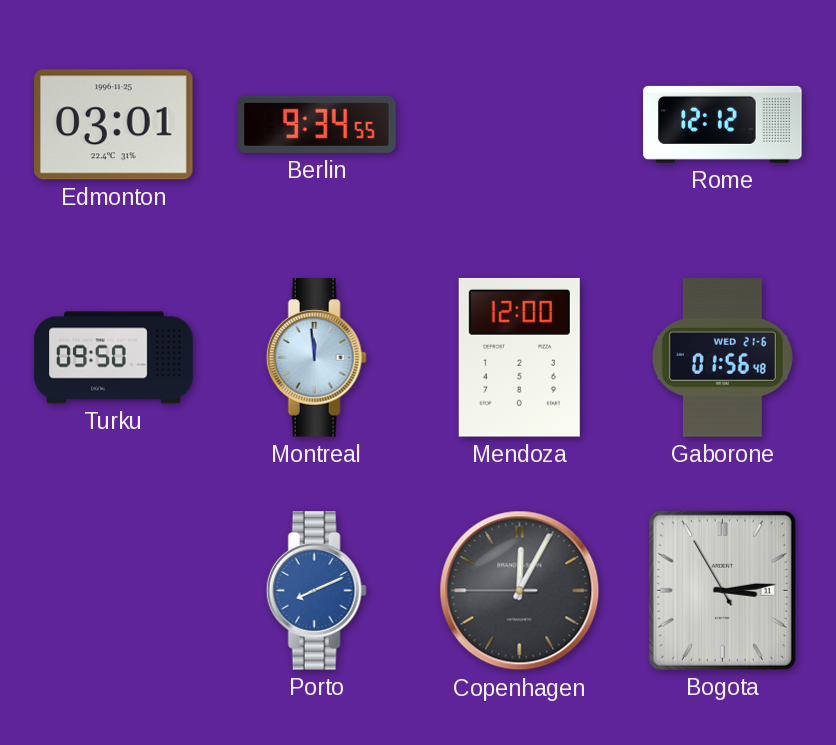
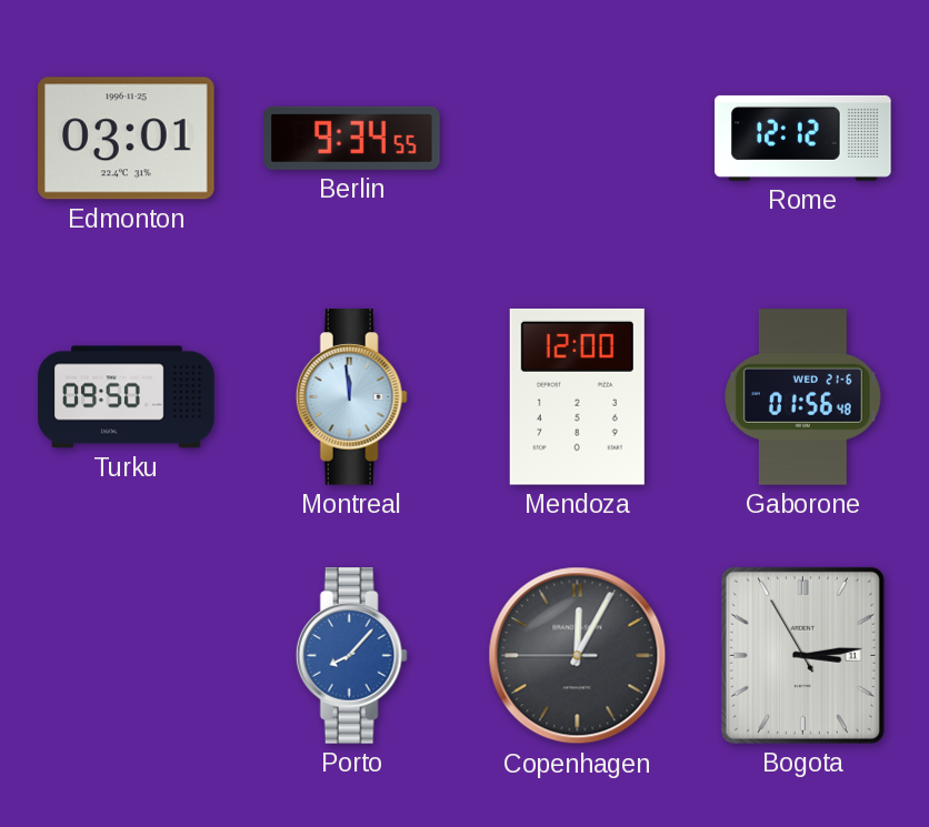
Porto: 8:11 -> 8:07
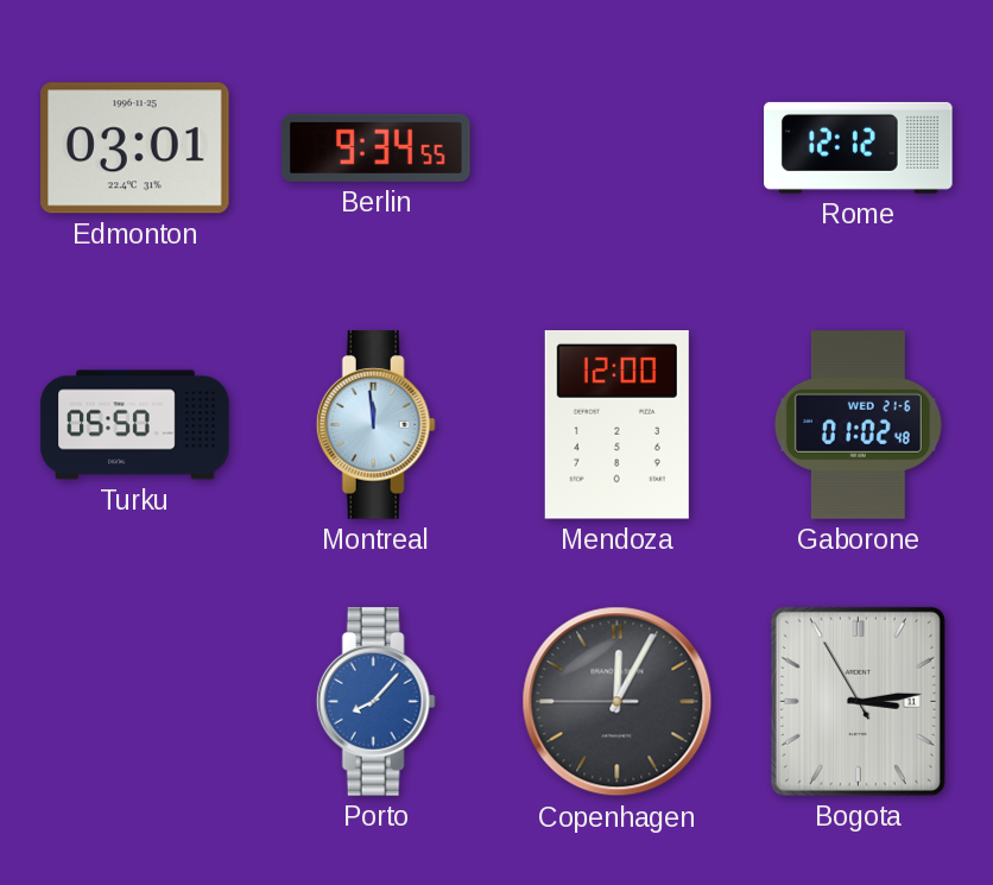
Turku: 09:50 -> 05:50
Gaborone: 01:56 -> 01:02
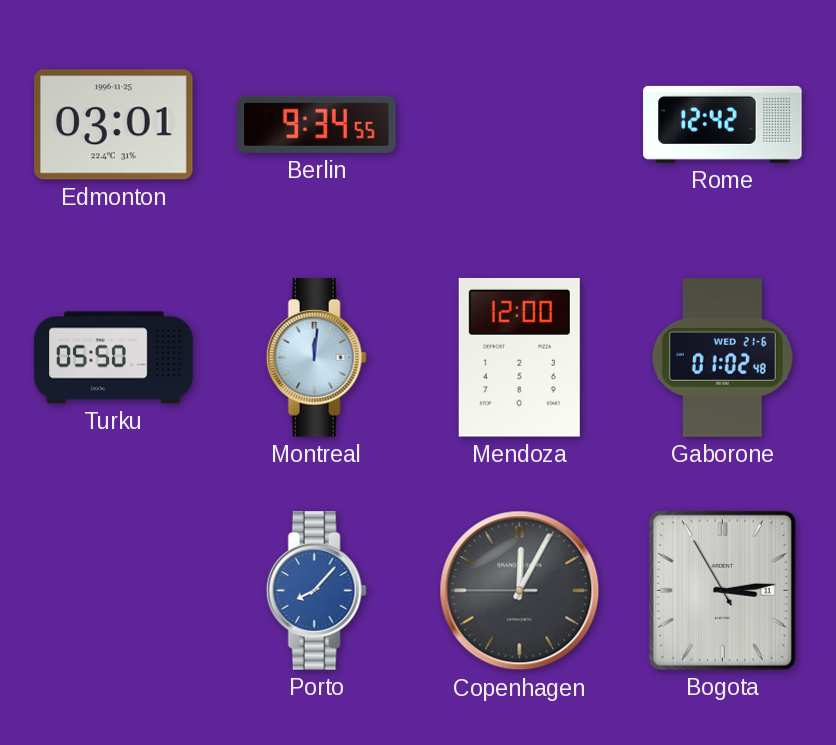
Rome: 12:12 -> 12:42
Montreal: 11:59 -> 12:01
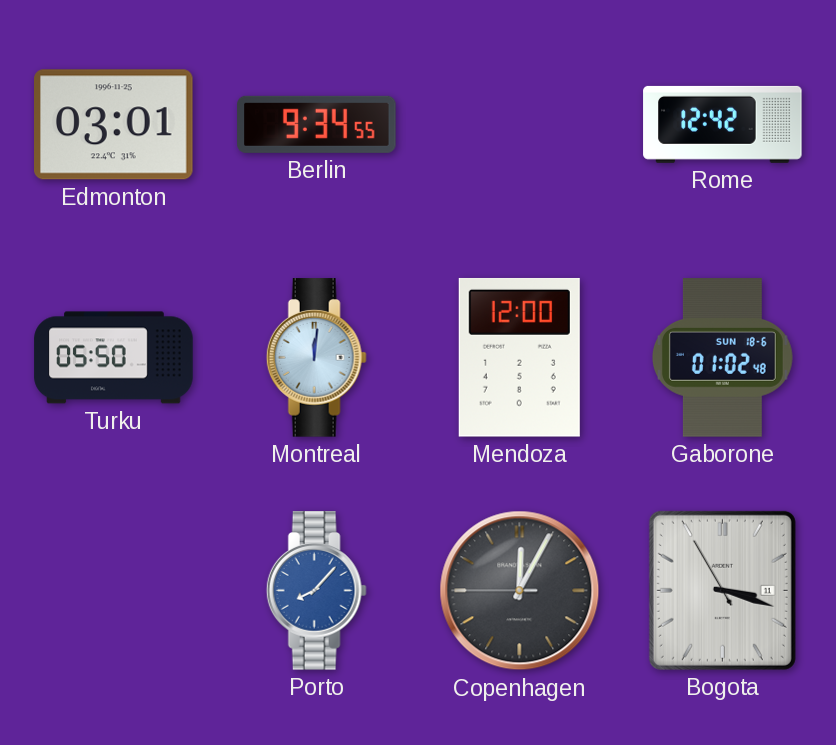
Gaborone date: WED 21-6 -> SUN 18-6
Bogota: 3:13 -> 3:17
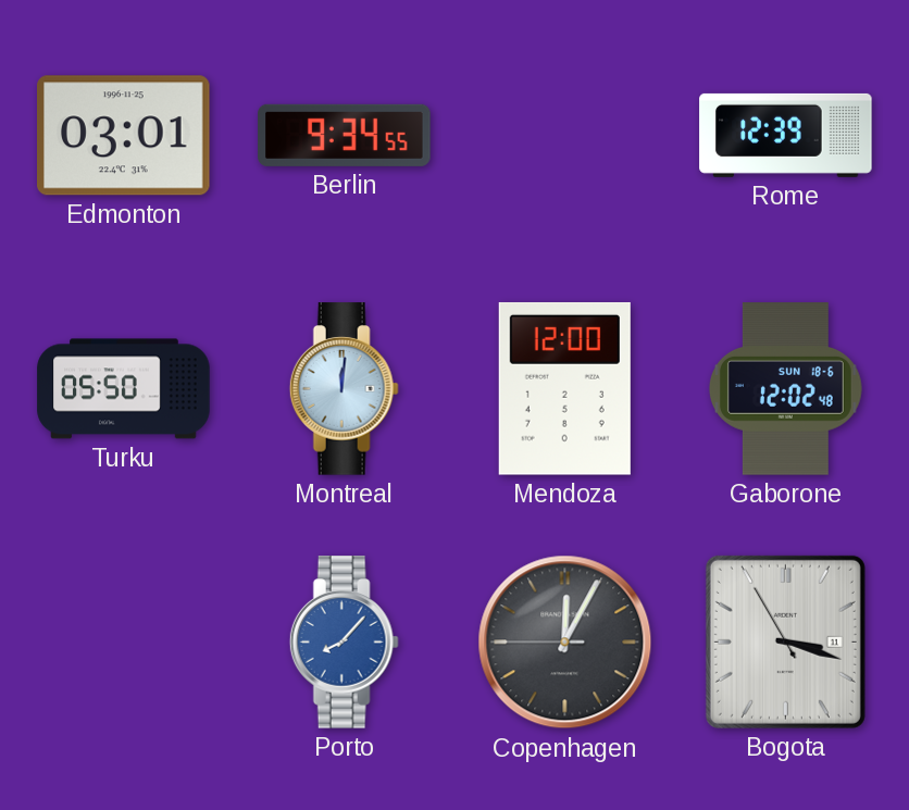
Rome: 12:42 -> 12:39
Gaborone: 01:02 -> 12:02
